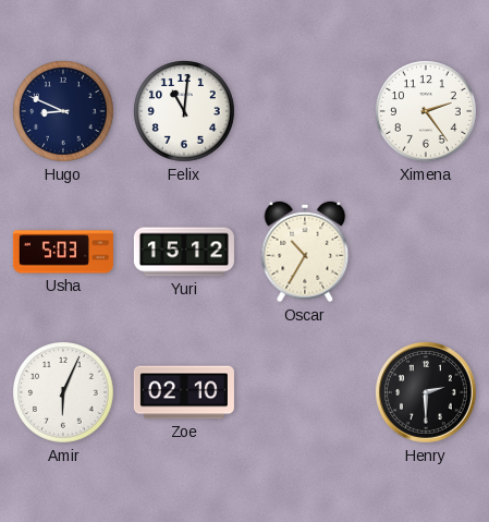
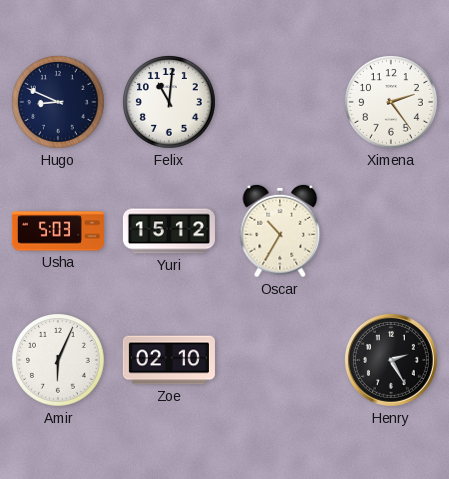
Henry: 2:30 -> 2:25
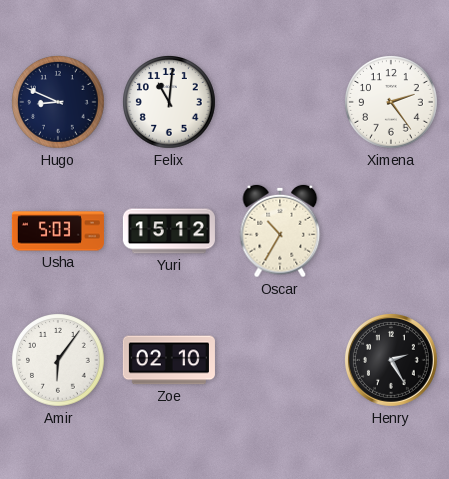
Amir: 6:04 -> 6:06
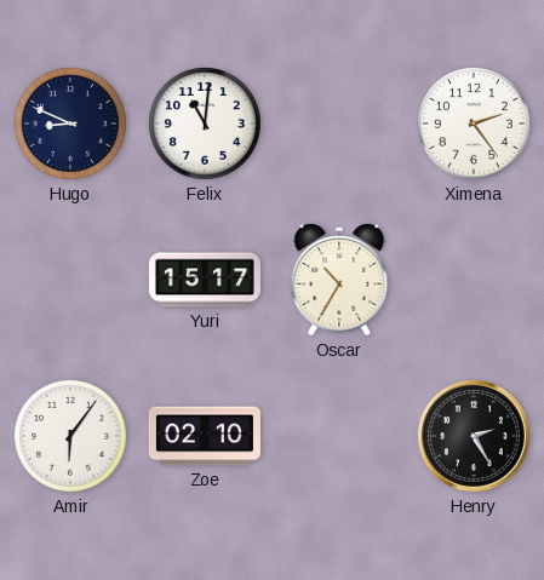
Usha: 5:03 -> none
Yuri: 15:12 -> 15:17
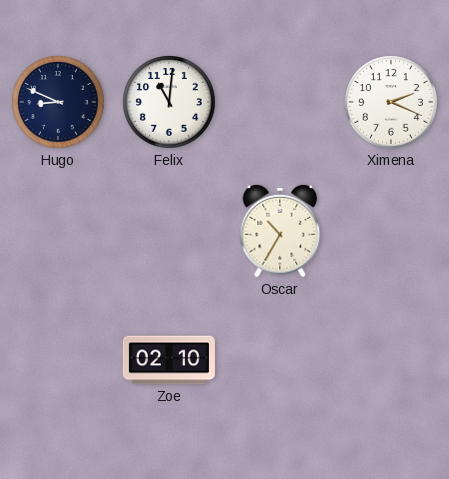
Ximena: 2:24 -> 2:19
Yuri: 15:17 -> none
Amir: 6:06 -> none
Henry: 2:25 -> none
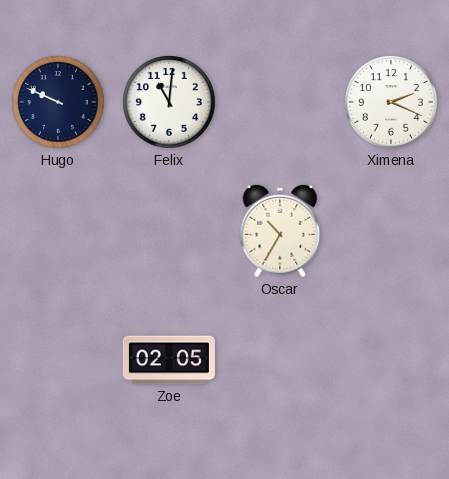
Hugo: 8:49 -> 9:49
Zoe: 02:10 -> 02:05
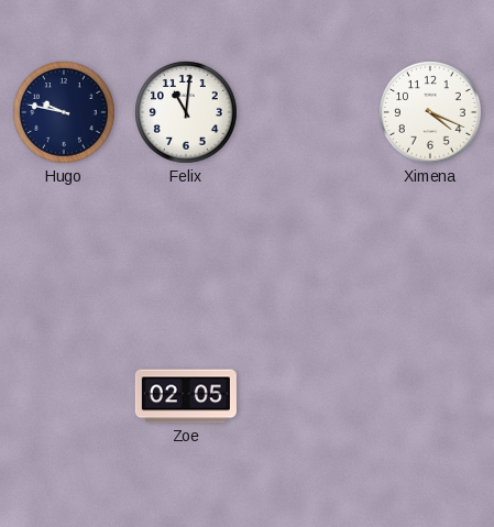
Hugo: 9:49 -> 9:47
Ximena: 2:19 -> 4:19
Oscar: 10:35 -> none
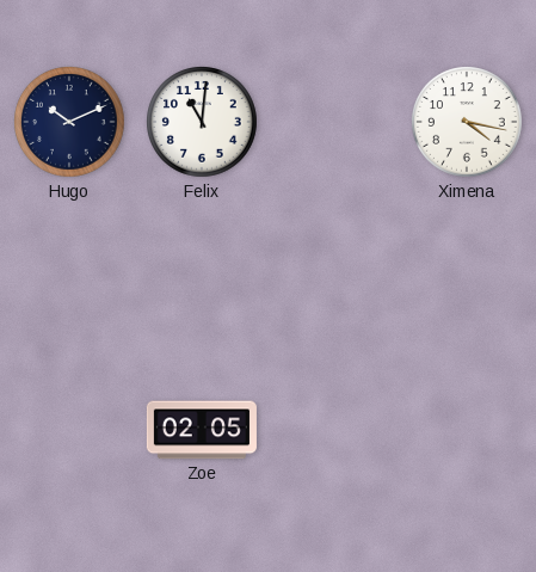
Hugo: 9:47 -> 10:11
Ximena: 4:19 -> 4:17
